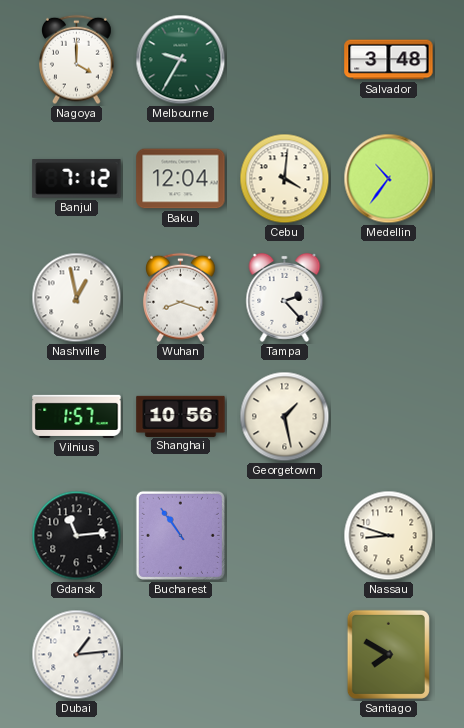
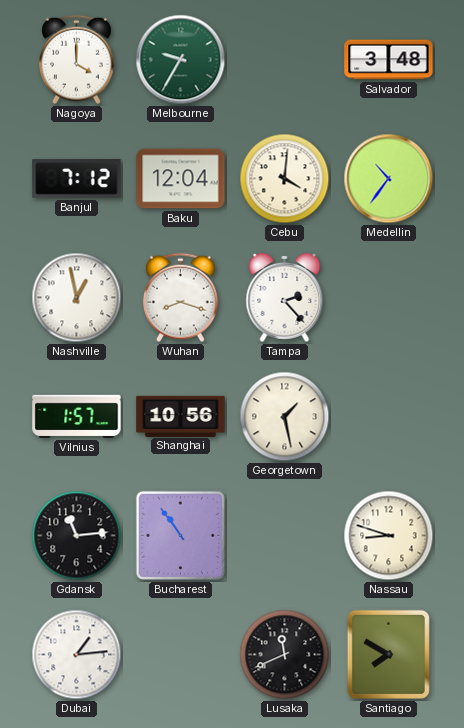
Lusaka: none -> 11:41
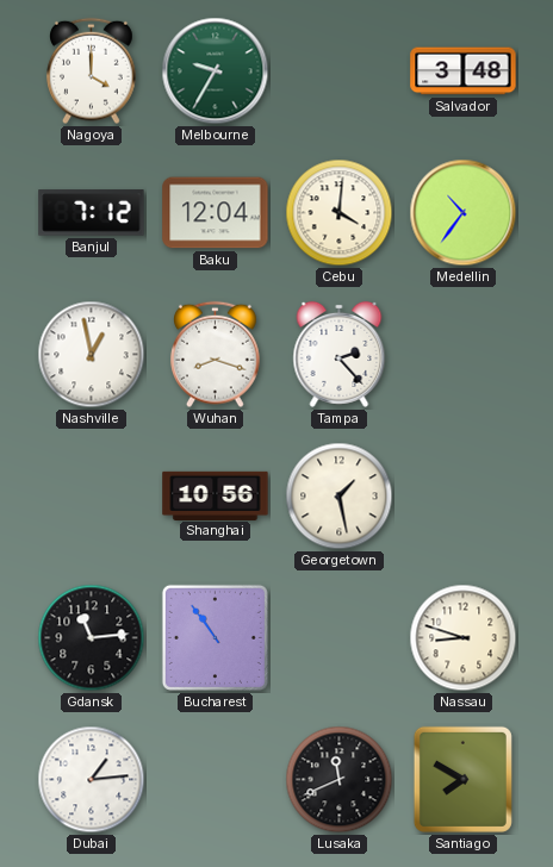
Vilnius: 1:57 -> none
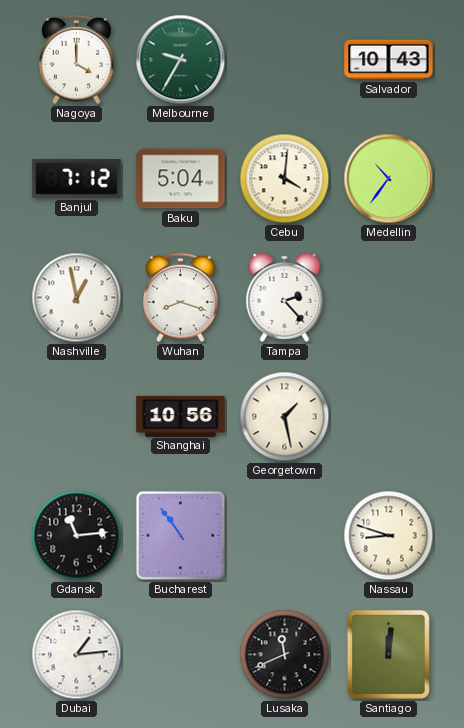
Salvador: 3:48 -> 10:43
Baku: 12:04 -> 5:04
Santiago: 7:50 -> 12:01
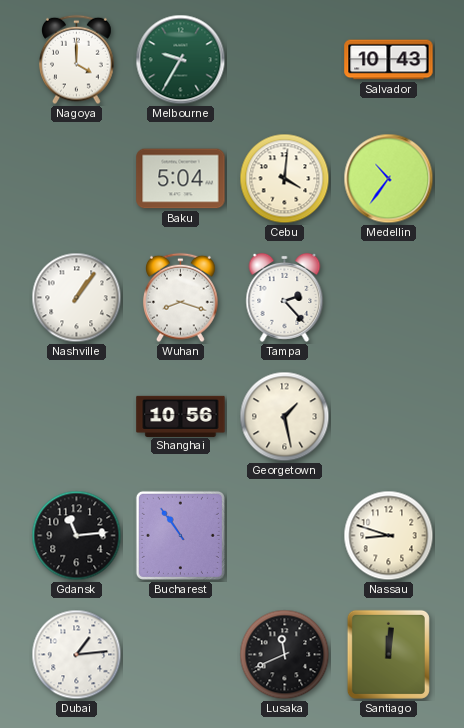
Banjul: 7:12 -> none
Nashville: 12:58 -> 1:06
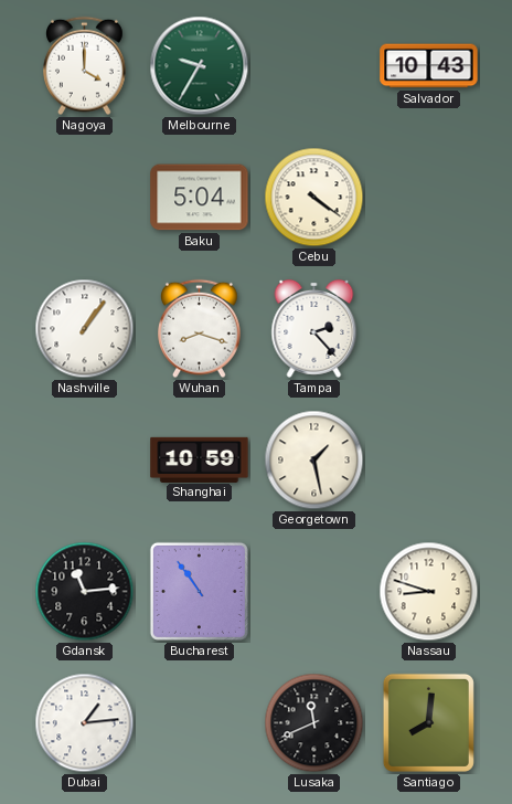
Cebu: 4:01 -> 4:21
Medellin: 10:36 -> none
Shanghai: 10:56 -> 10:59
Santiago: 12:01 -> 8:01
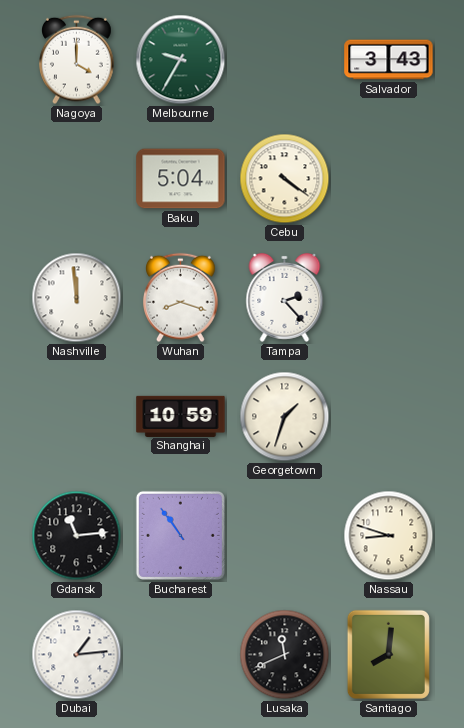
Salvador: 10:43 -> 3:43
Nashville: 1:06 -> 11:59
Georgetown: 1:28 -> 1:33
